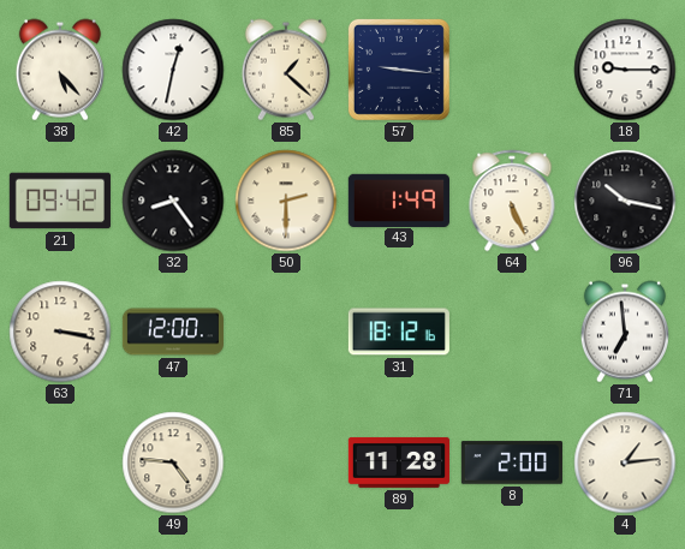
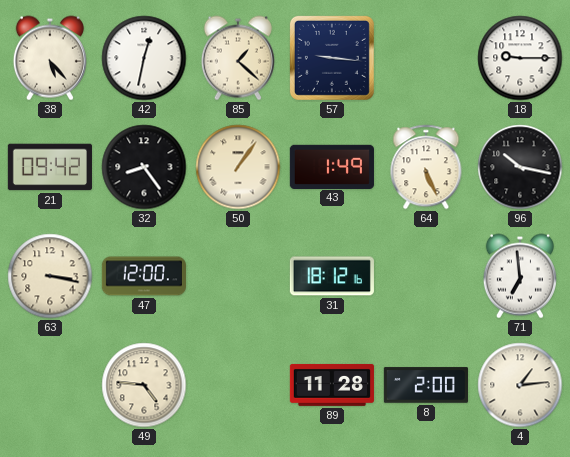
50: 2:30 -> 1:06
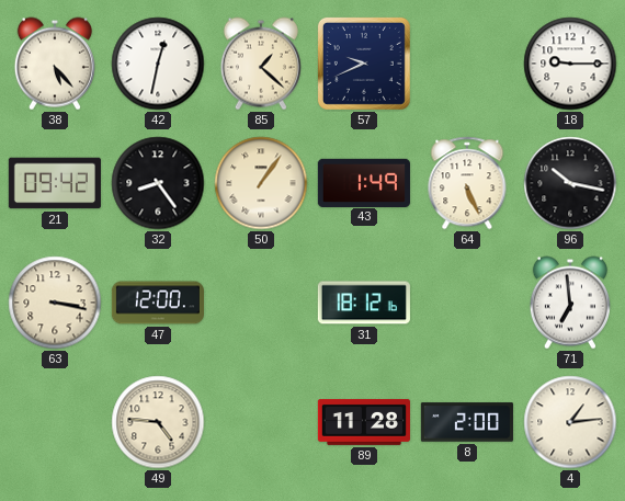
57: 9:16 -> 9:41
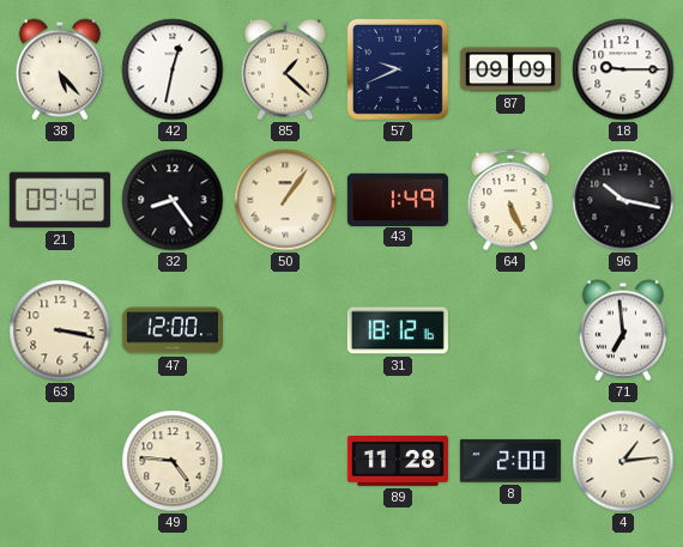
87: none -> 09:09
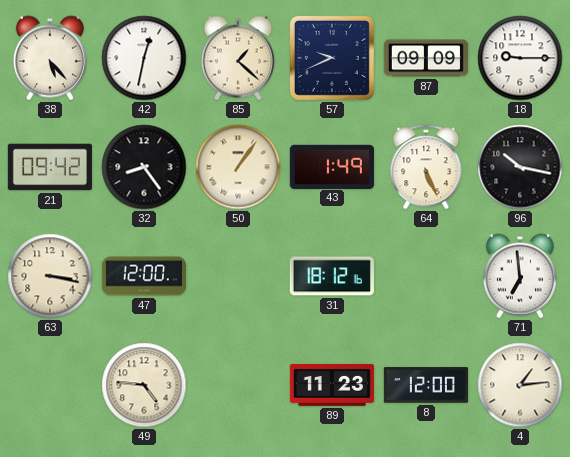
89: 11:28 -> 11:23
8: 2:00 -> 12:00
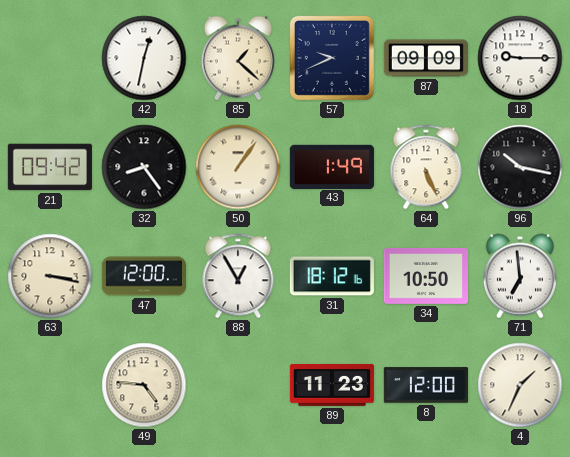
38: 5:23 -> none
88: none -> 12:55
34: none -> 10:50
4: 1:14 -> 1:34
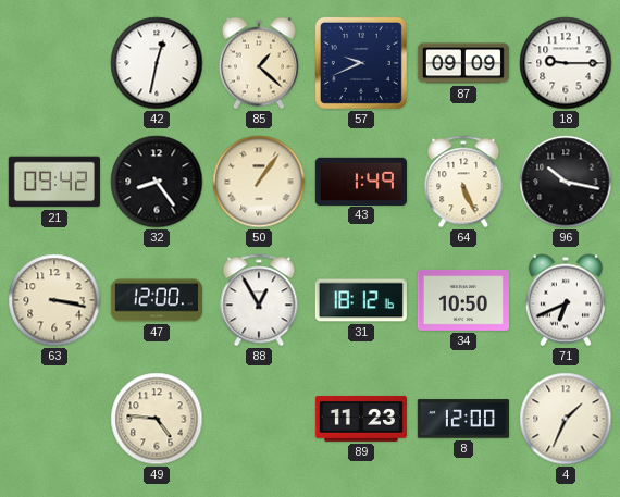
71: 6:59 -> 6:41
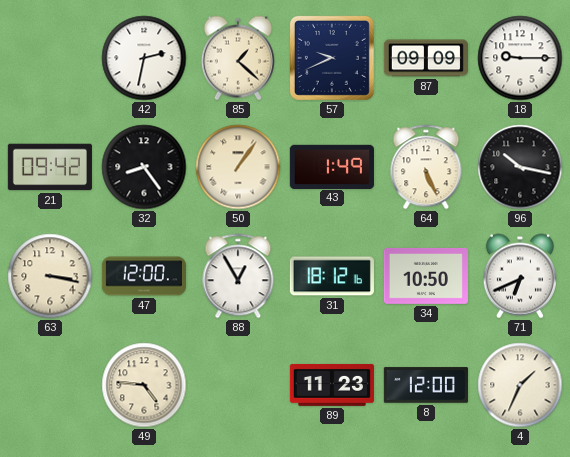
42: 12:32 -> 2:32
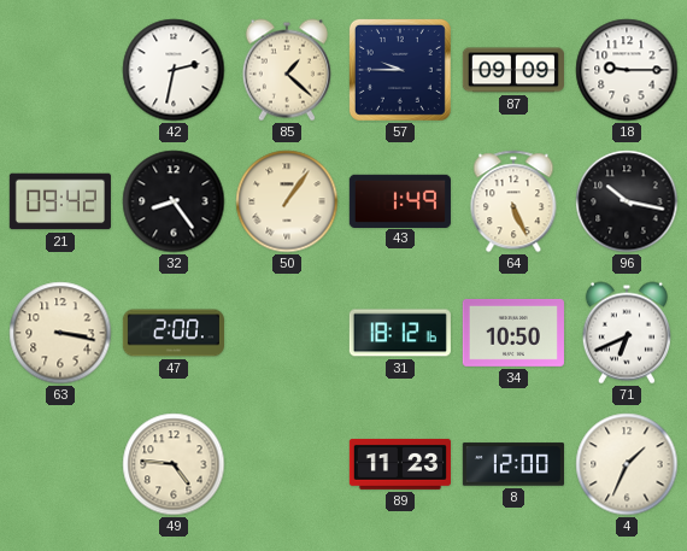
57: 9:41 -> 9:45
47: 12:00 -> 2:00
88: 12:55 -> none
